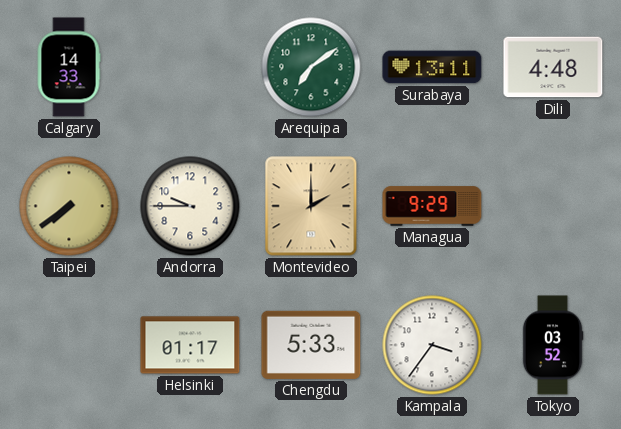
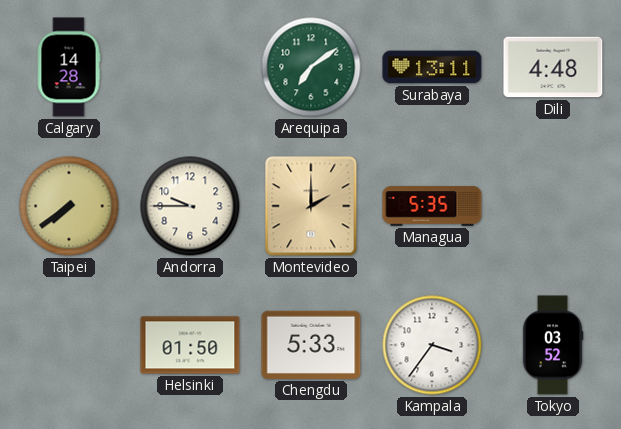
Calgary: 14:33 -> 14:28
Managua: 9:29 -> 5:35
Helsinki: 01:17 -> 01:50
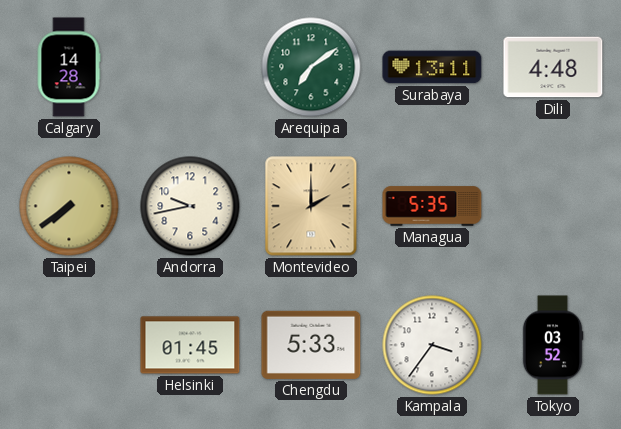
Andorra: 9:45 -> 9:43
Helsinki: 01:50 -> 01:45
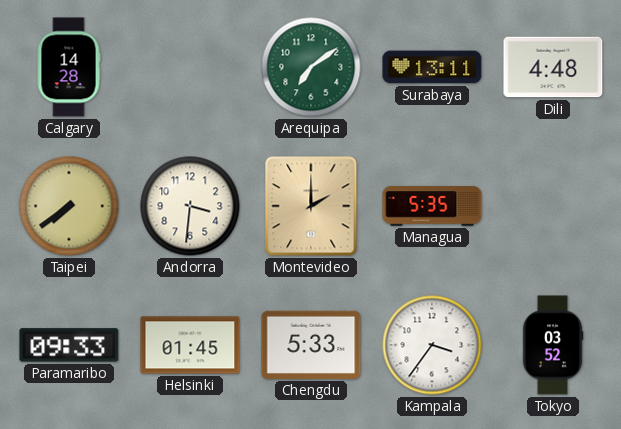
Andorra: 9:43 -> 3:31
Paramaribo: none -> 09:33
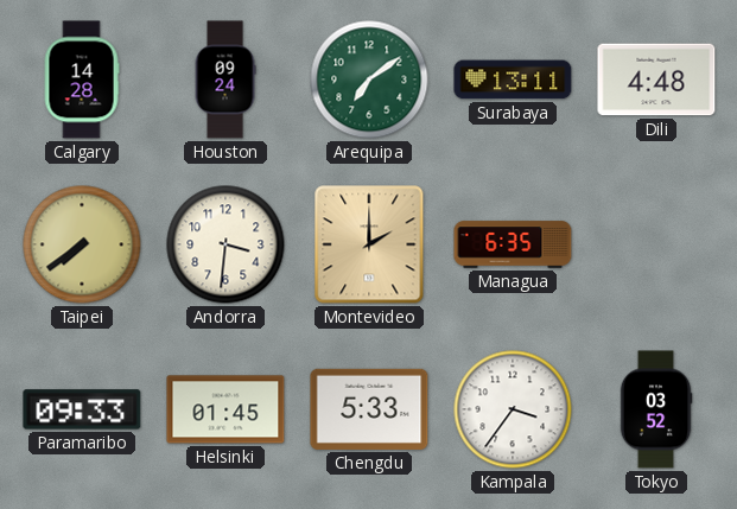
Houston: none -> 09:24
Managua: 5:35 -> 6:35
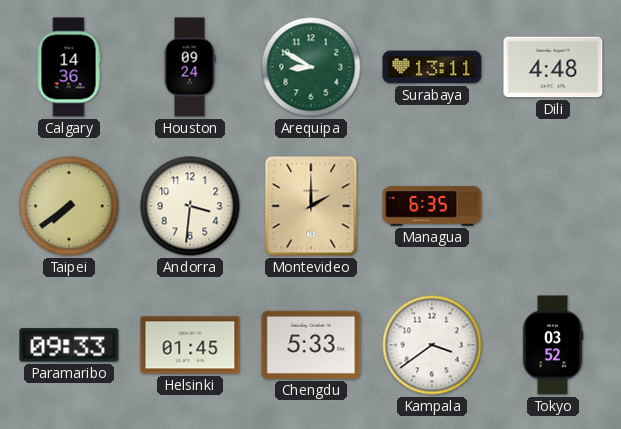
Calgary: 14:28 -> 14:36
Arequipa: 7:09 -> 8:50
Kampala: 3:36 -> 3:39
